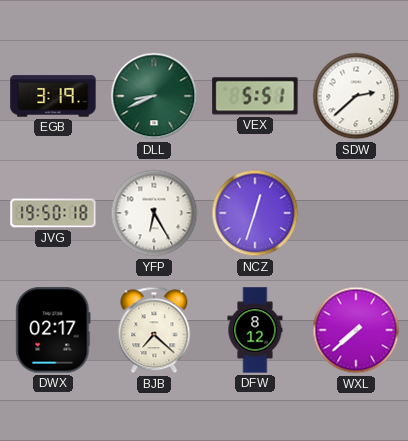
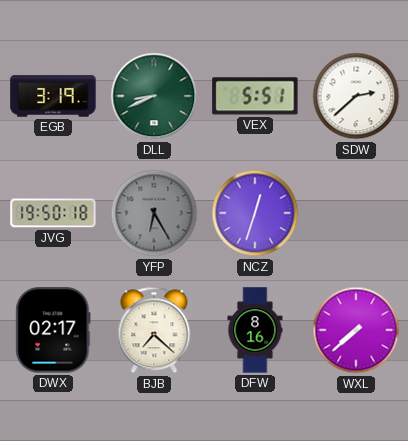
YFP dial: white -> grey
DFW: 8:12 -> 8:16
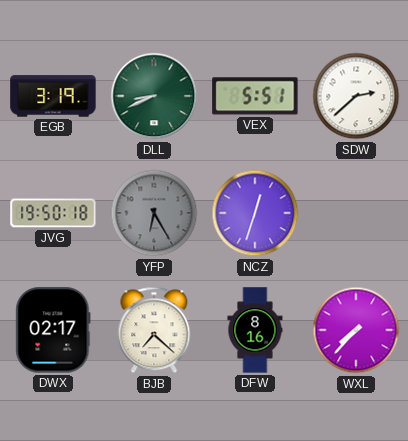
WXL: 7:38 -> 7:37
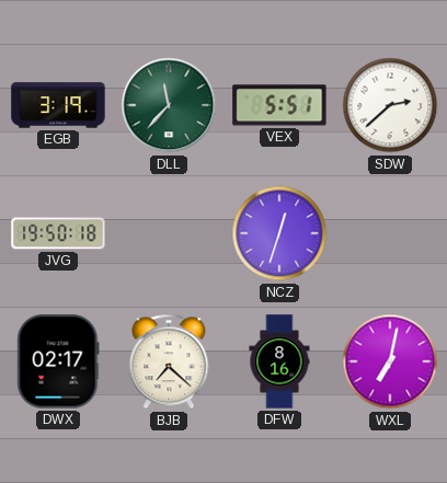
DLL: 8:41 -> 11:37
YFP: 6:25 -> none
WXL: 7:37 -> 7:02
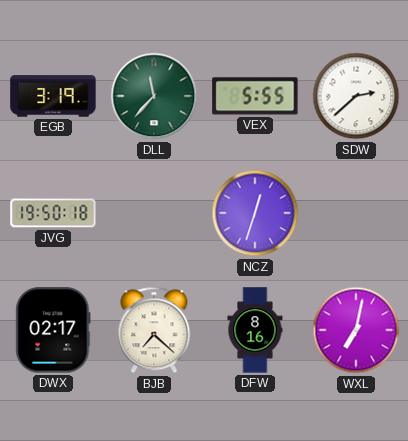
VEX: 5:51 -> 5:55
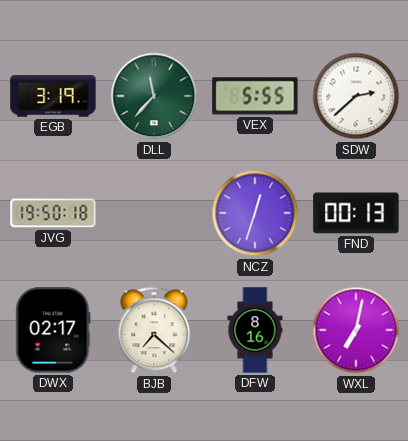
FND: none -> 00:13
